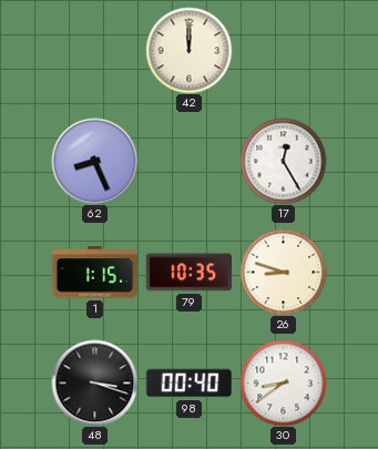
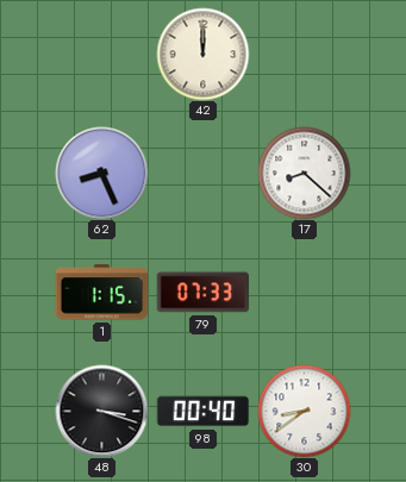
17: 12:25 -> 8:22
79: 10:35 -> 07:33
26: 8:48 -> none
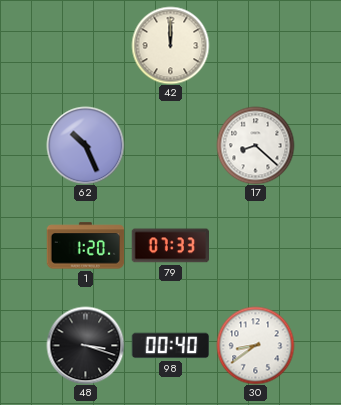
62: 8:26 -> 10:26
1: 1:15 -> 1:20
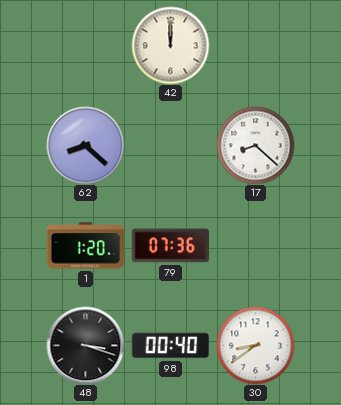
62: 10:26 -> 8:22
79: 07:33 -> 07:36
